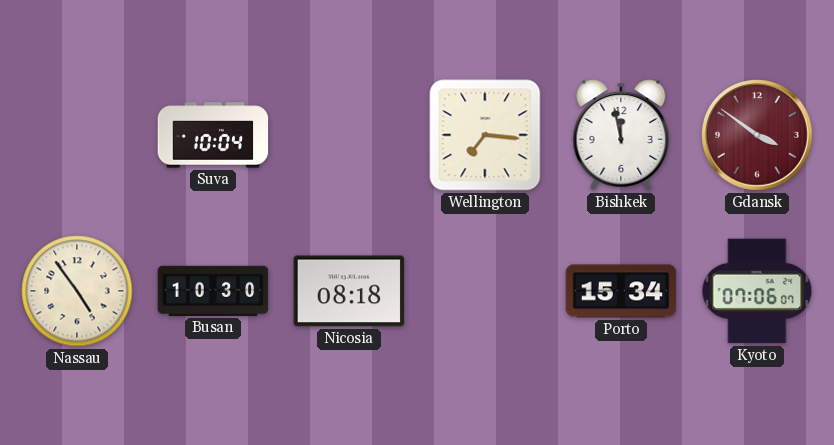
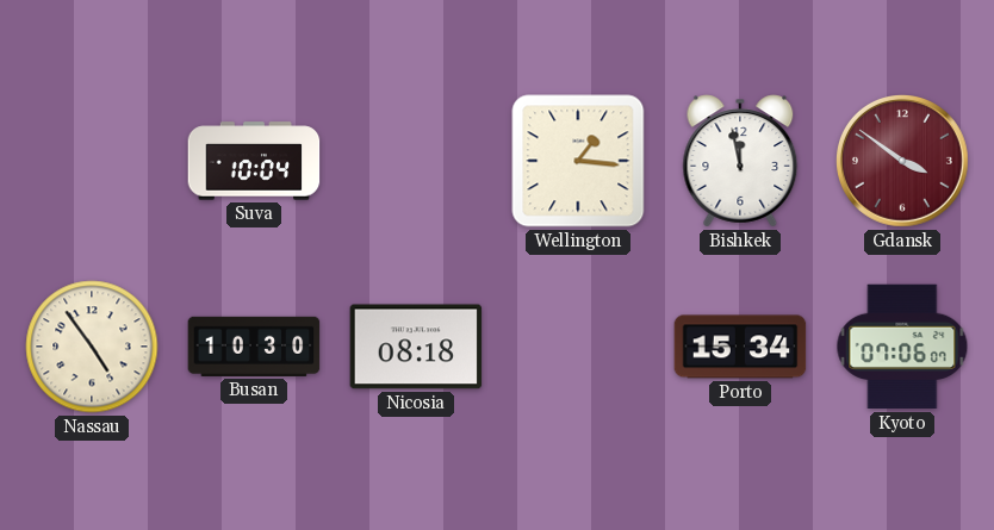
Wellington: 7:16 -> 1:16
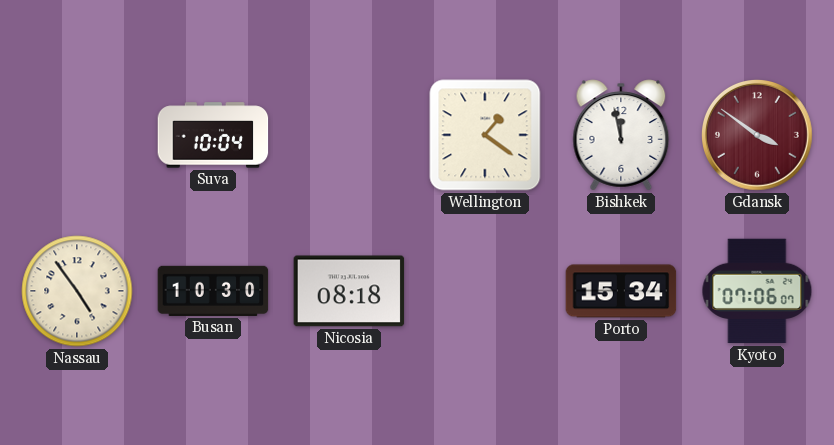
Wellington: 1:16 -> 1:21
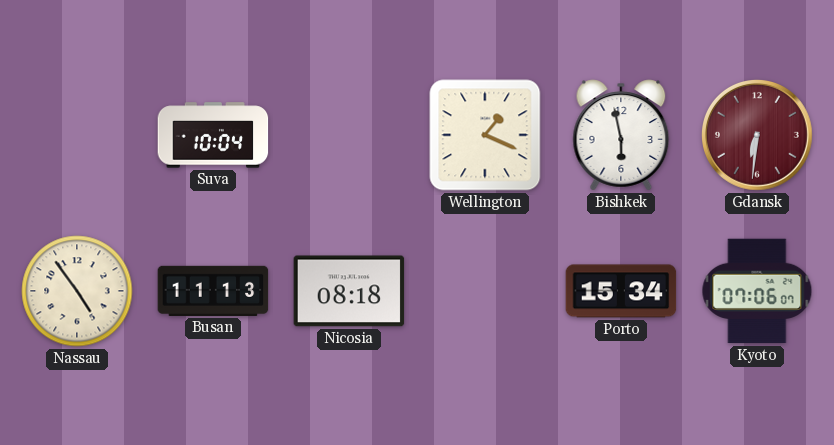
Wellington: 1:21 -> 1:19
Bishkek: 11:58 -> 5:58
Gdansk: 3:51 -> 6:31
Busan: 10:30 -> 11:13
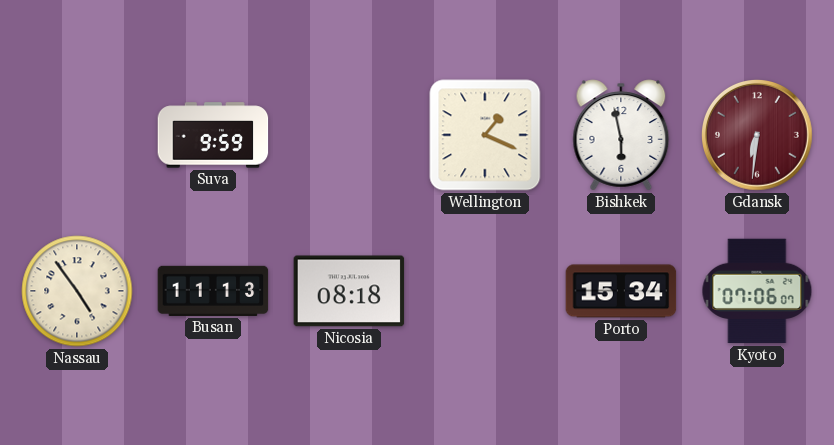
Suva: 10:04 -> 9:59
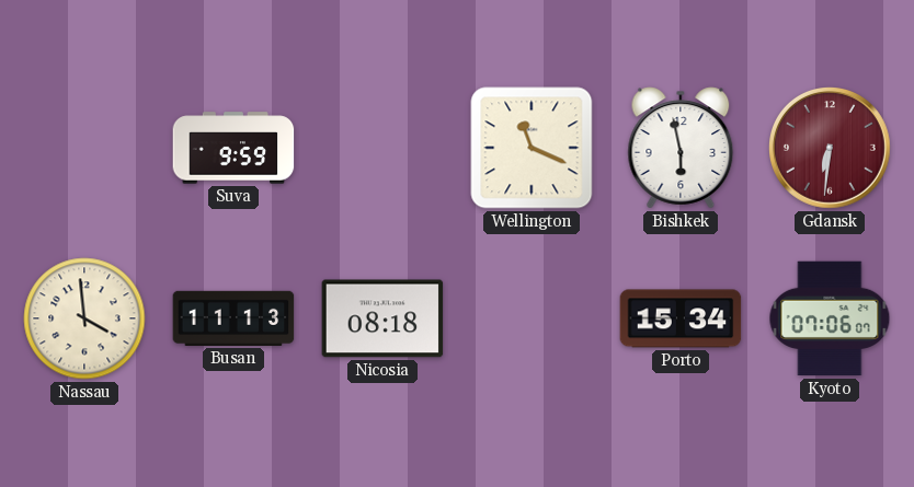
Wellington: 1:19 -> 11:19
Nassau: 4:54 -> 3:59
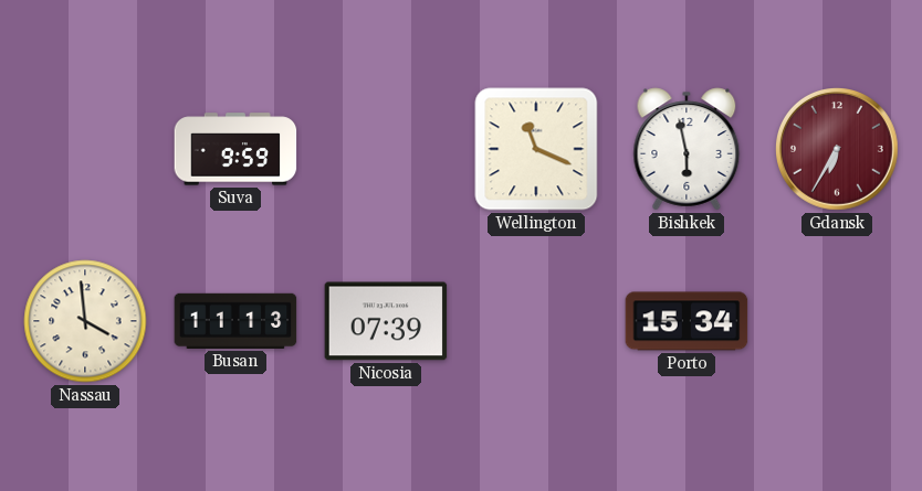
Gdansk: 6:31 -> 6:35
Nicosia: 08:18 -> 07:39
Kyoto: 07:06 -> none
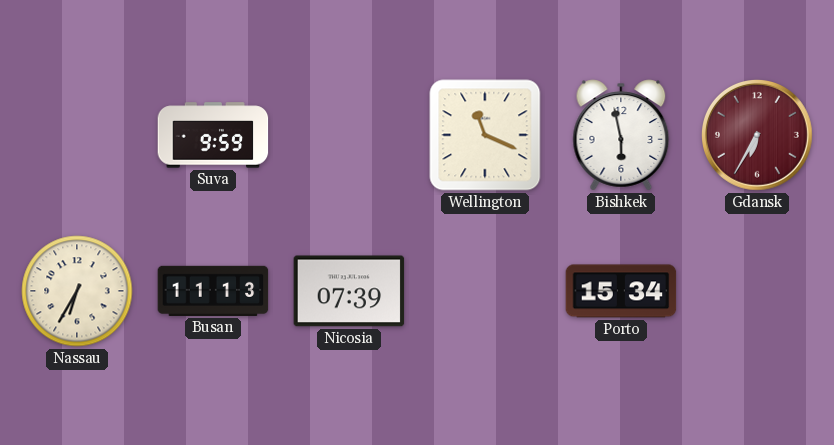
Nassau: 3:59 -> 6:35
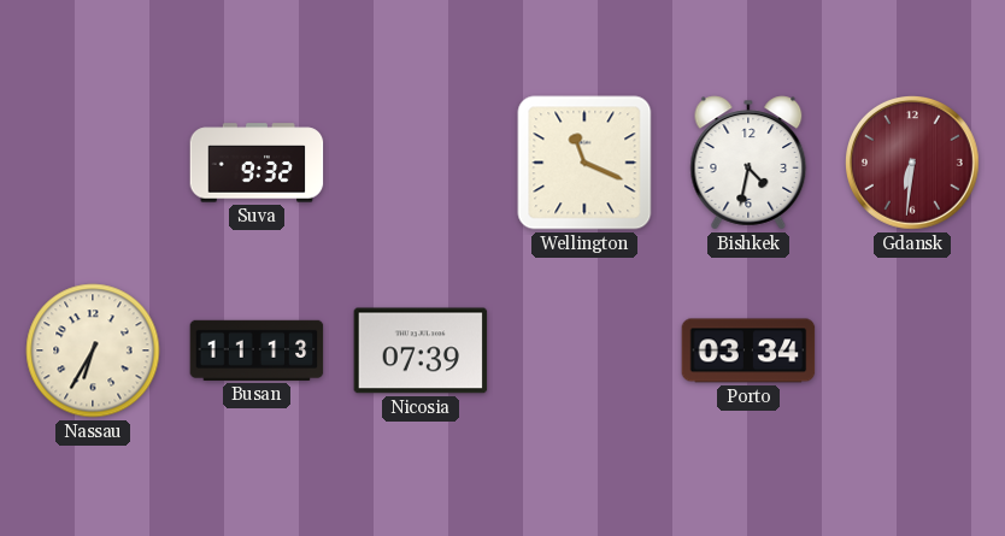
Suva: 9:59 -> 9:32
Bishkek: 5:58 -> 4:32
Gdansk: 6:35 -> 6:31
Porto: 15:34 -> 03:34
